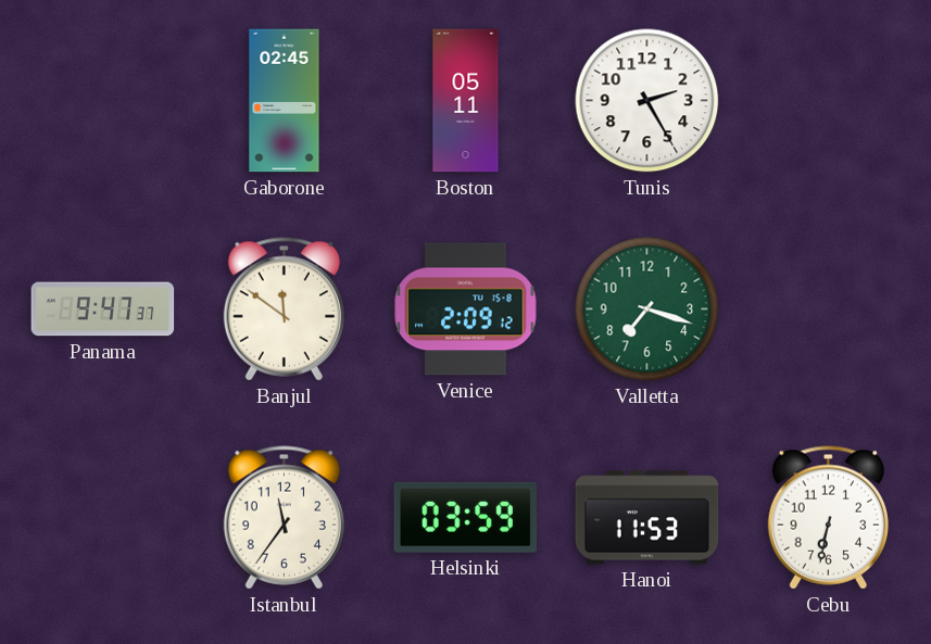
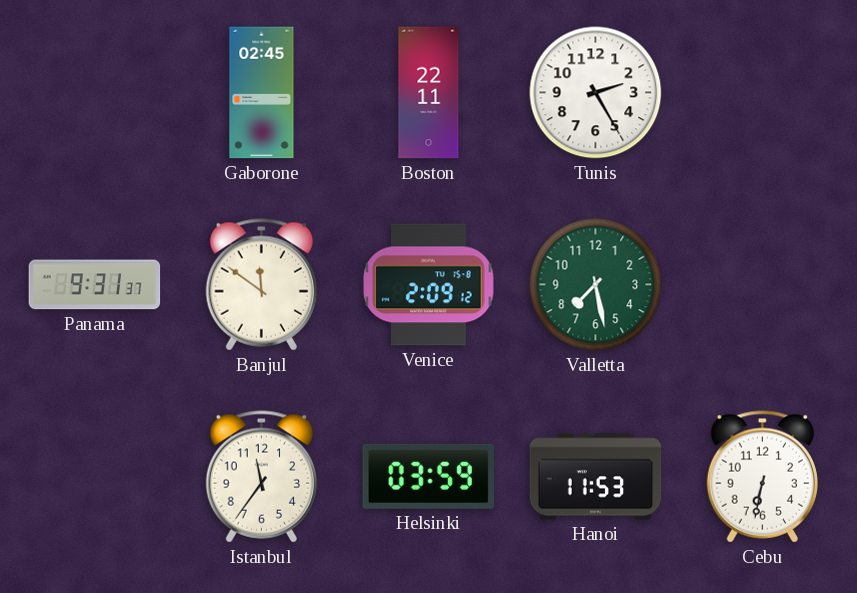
Boston: 05:11 -> 22:11
Panama: 9:47 -> 9:31
Valletta: 7:18 -> 7:28
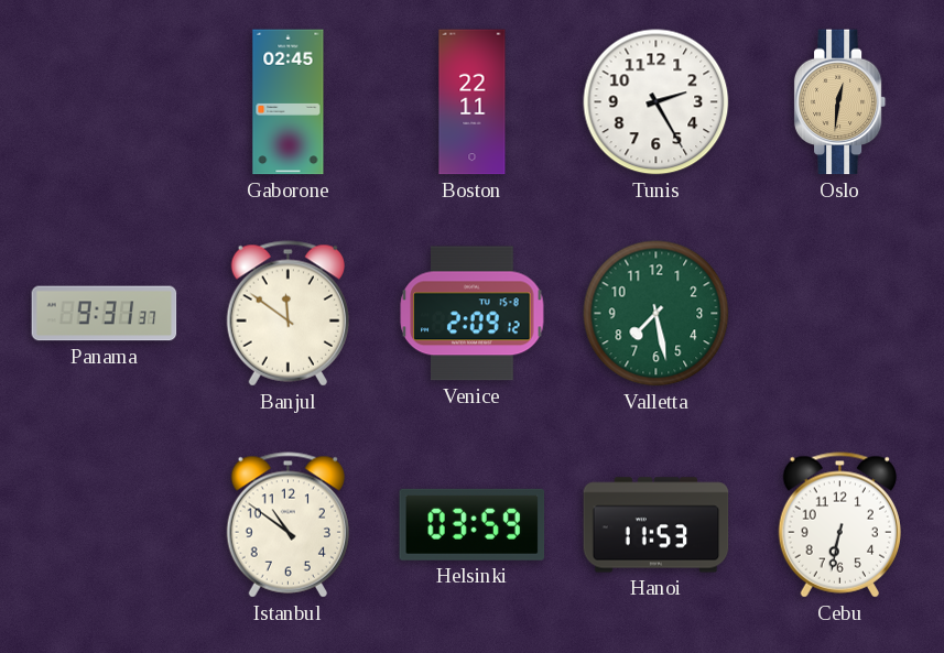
Oslo: none -> 12:31
Istanbul: 11:36 -> 10:51
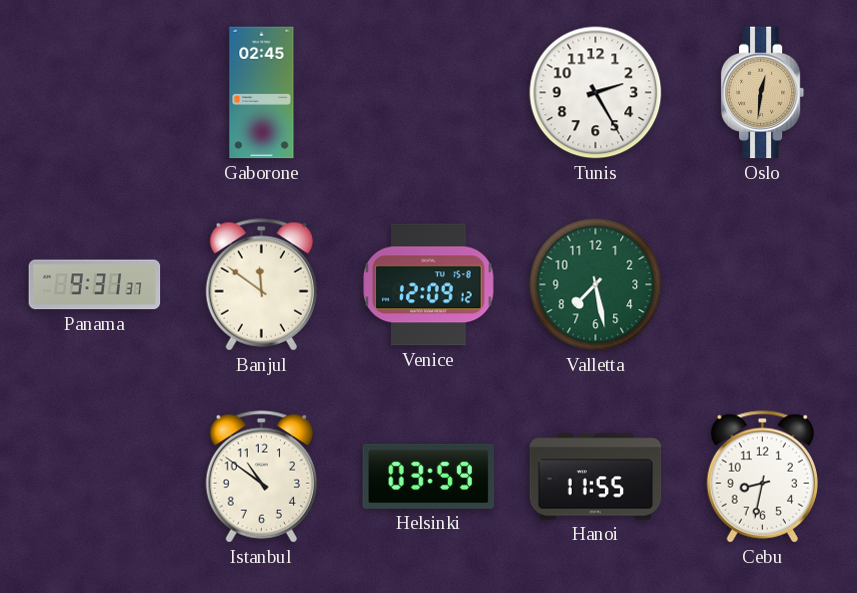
Boston: 22:11 -> none
Venice: 2:09 -> 12:09
Hanoi: 11:53 -> 11:55
Cebu: 6:32 -> 8:32
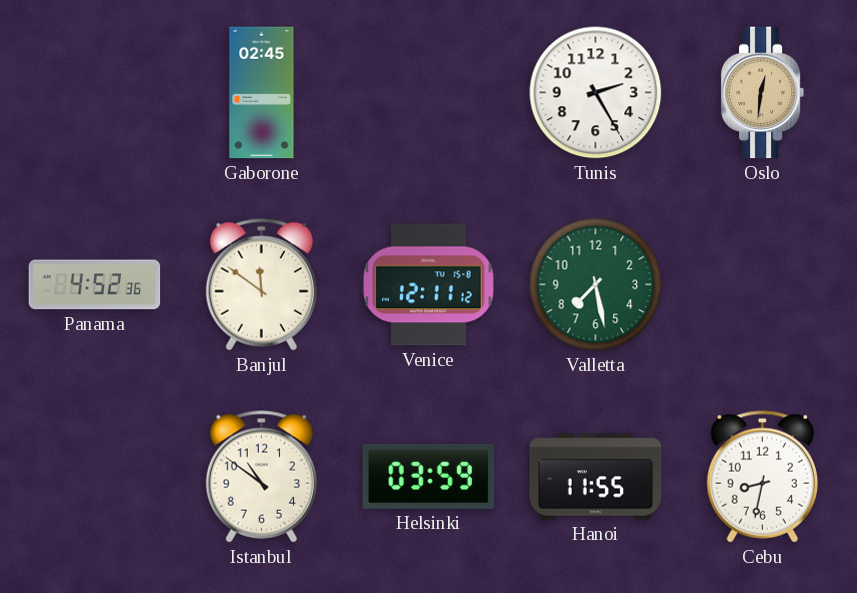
Panama: 9:31 -> 4:52
Venice: 12:09 -> 12:11
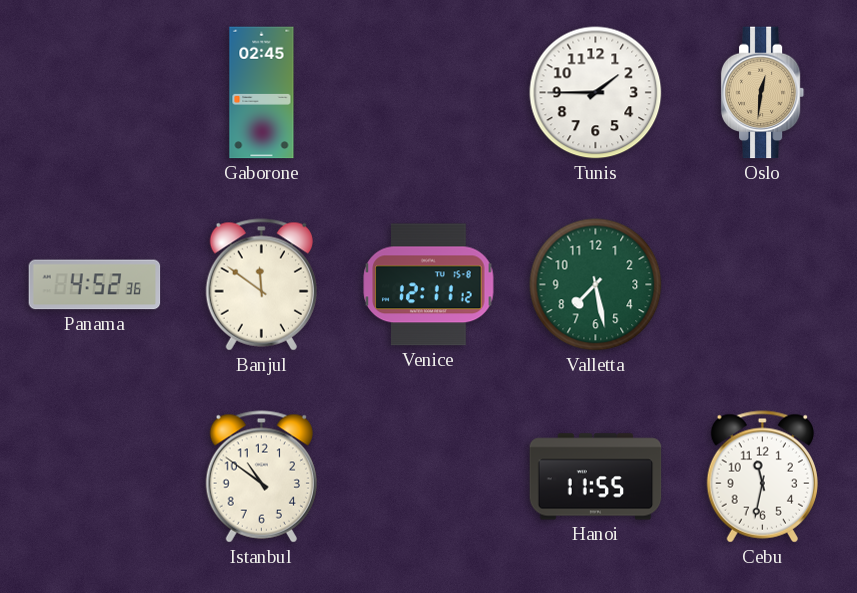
Tunis: 2:25 -> 1:45
Helsinki: 03:59 -> none
Cebu: 8:32 -> 11:32
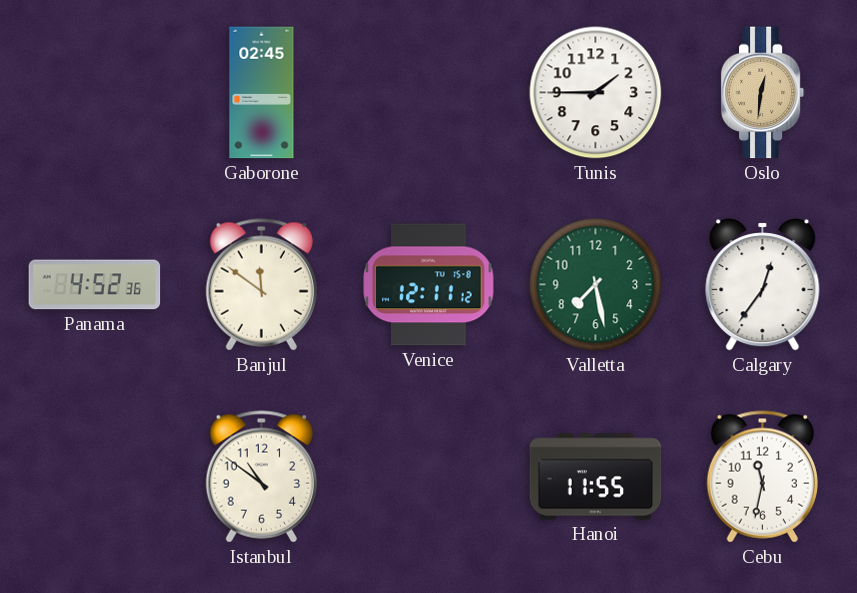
Calgary: none -> 12:36
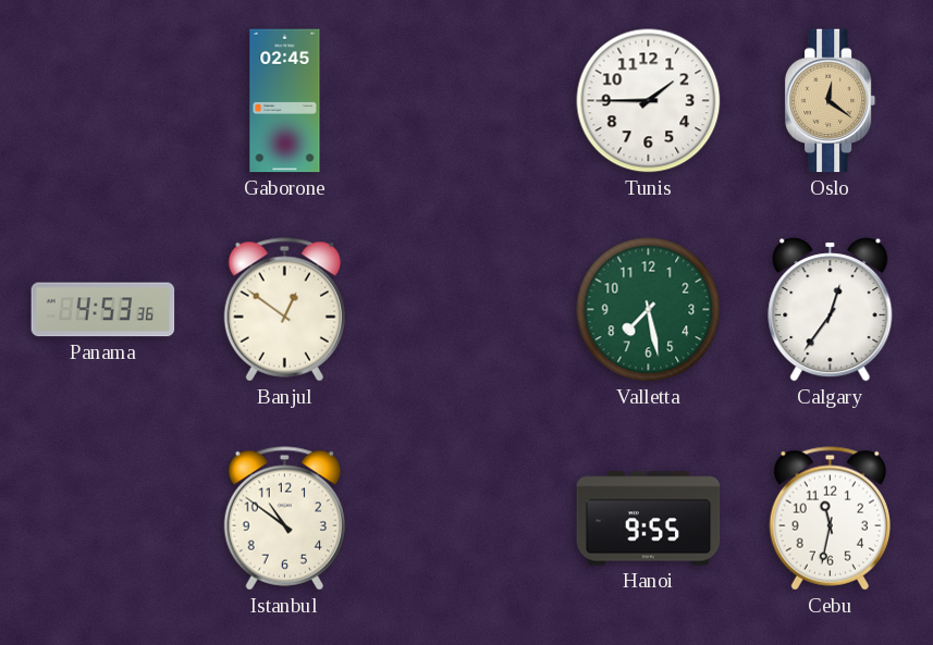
Oslo: 12:31 -> 12:21
Panama: 4:52 -> 4:53
Banjul: 11:51 -> 12:51
Venice: 12:11 -> none
Hanoi: 11:55 -> 9:55
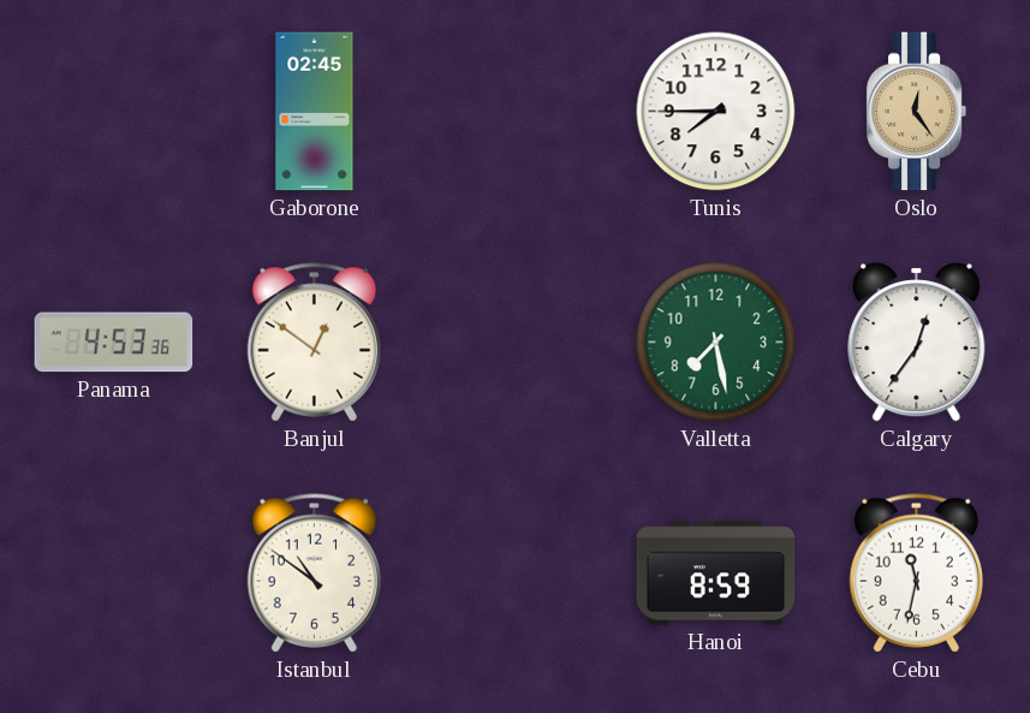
Tunis: 1:45 -> 7:45
Oslo: 12:21 -> 12:24
Hanoi: 9:55 -> 8:59
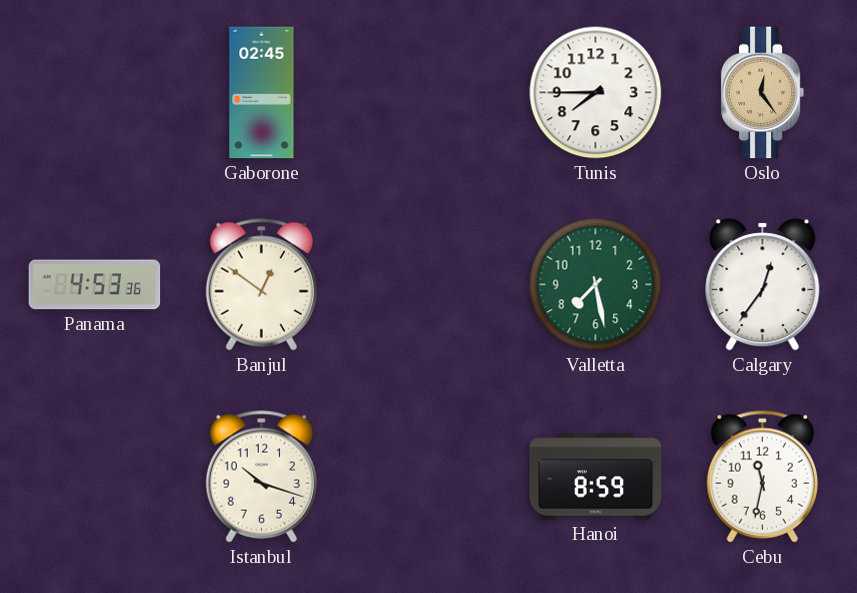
Istanbul: 10:51 -> 10:18
